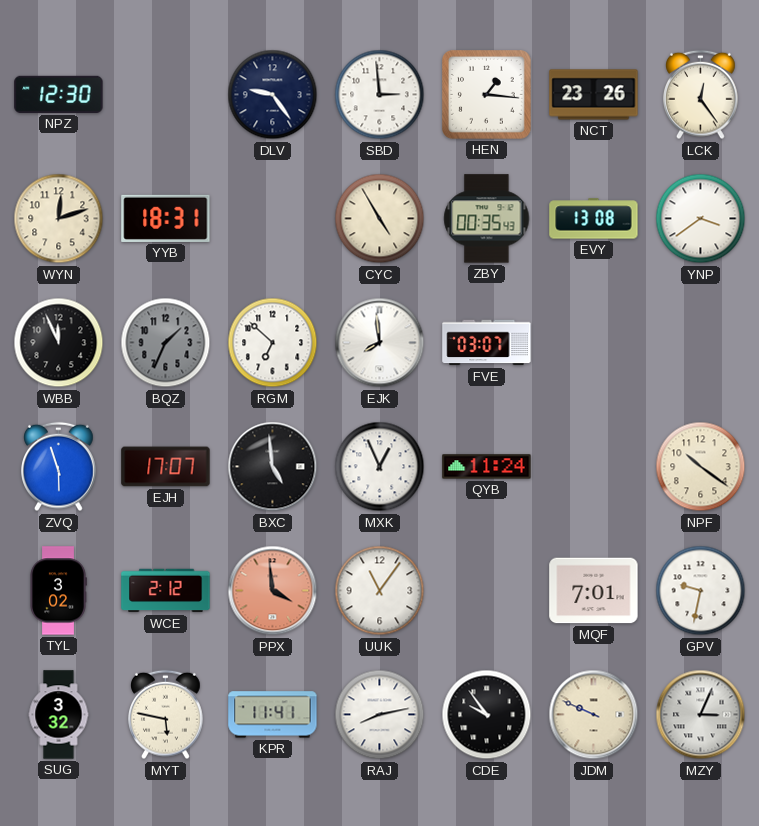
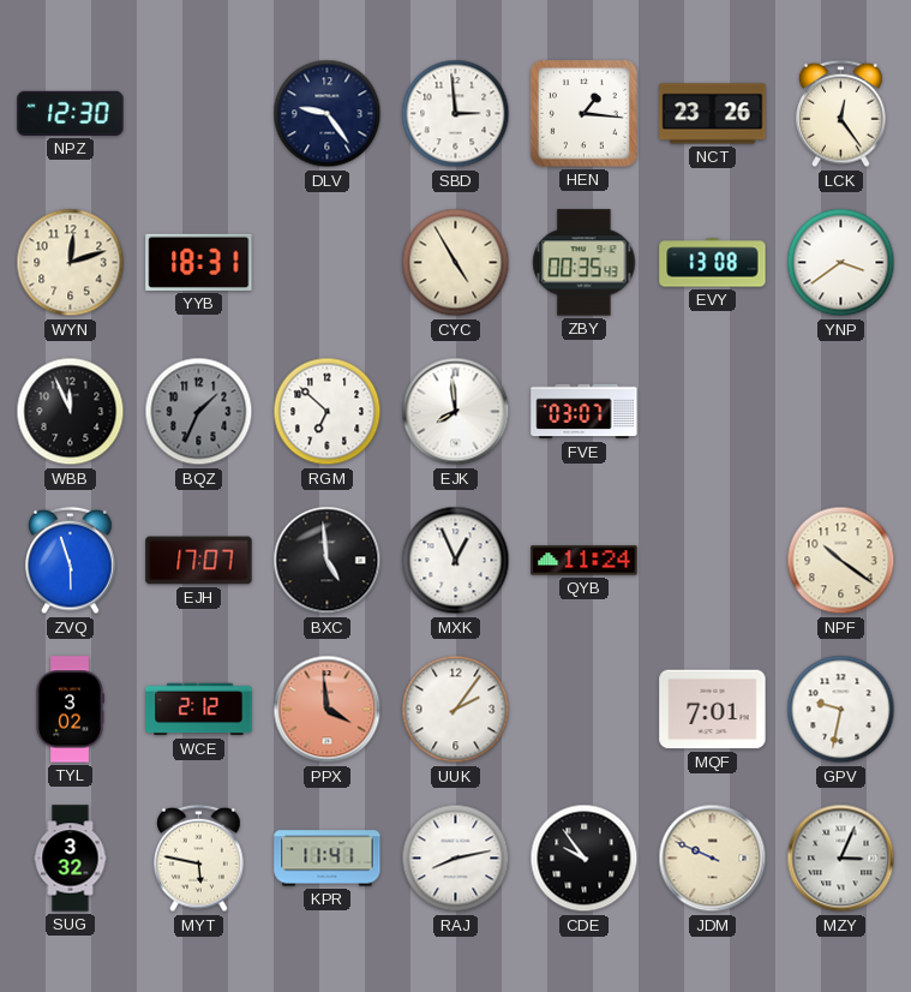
UUK: 11:06 -> 2:06
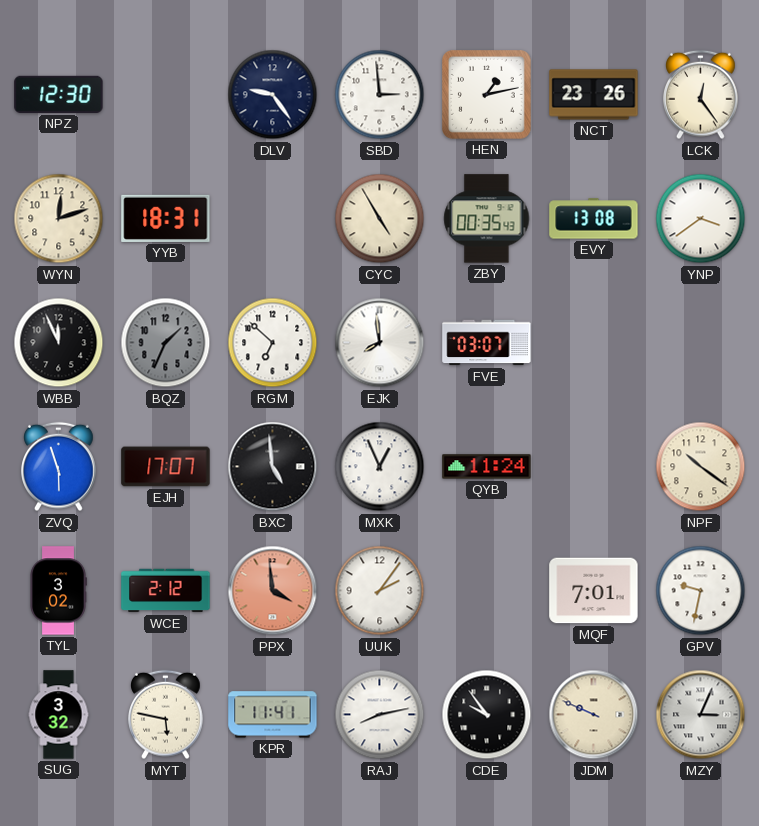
HEN: 1:16 -> 1:13
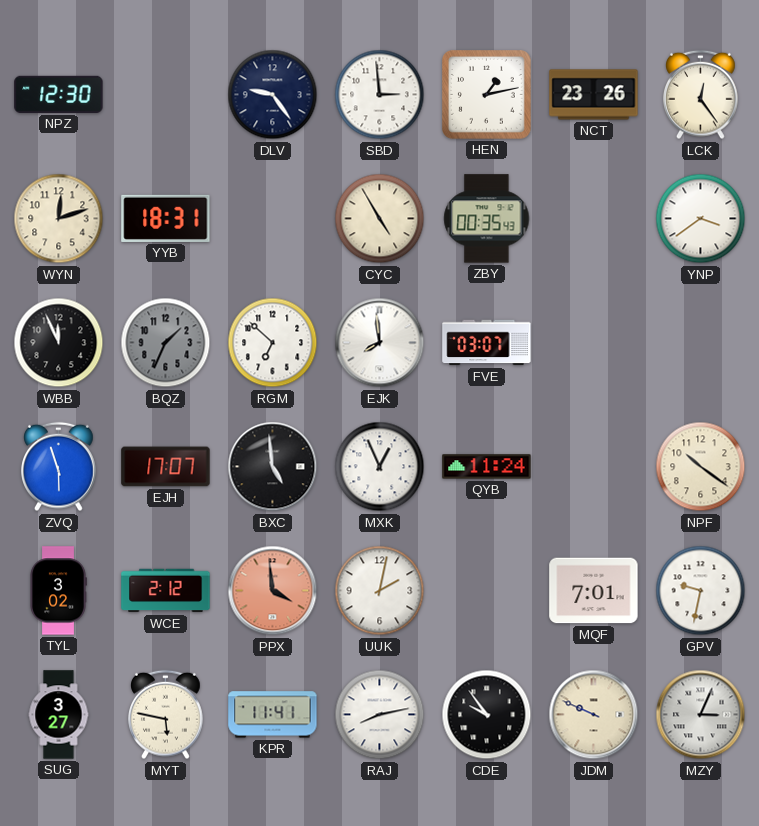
EVY: 13:08 -> none
UUK: 2:06 -> 2:02
SUG: 3:32 -> 3:27
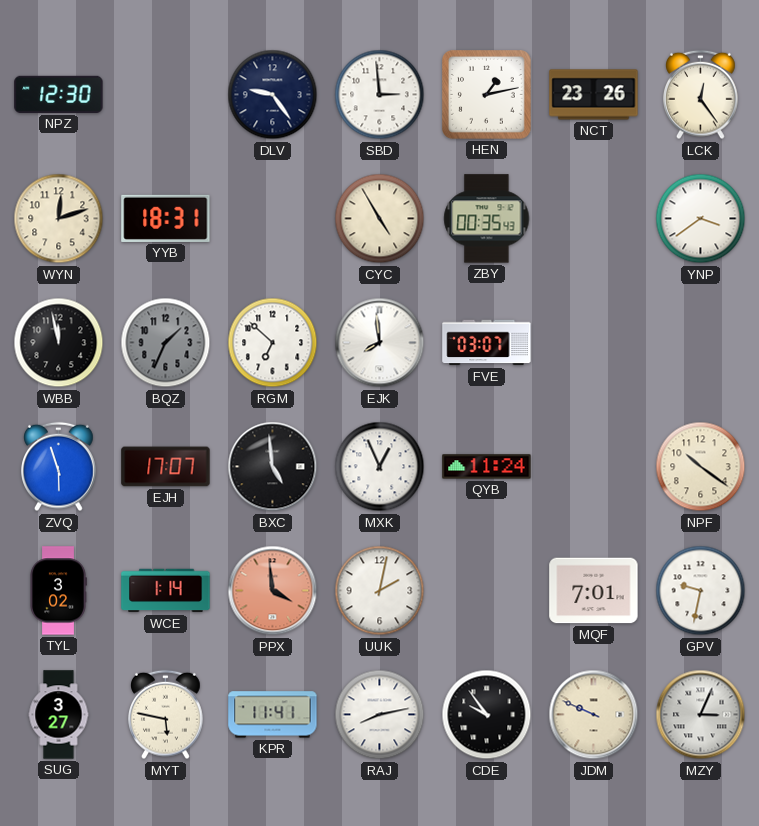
WBB: 11:56 -> 11:58
WCE: 2:12 -> 1:14
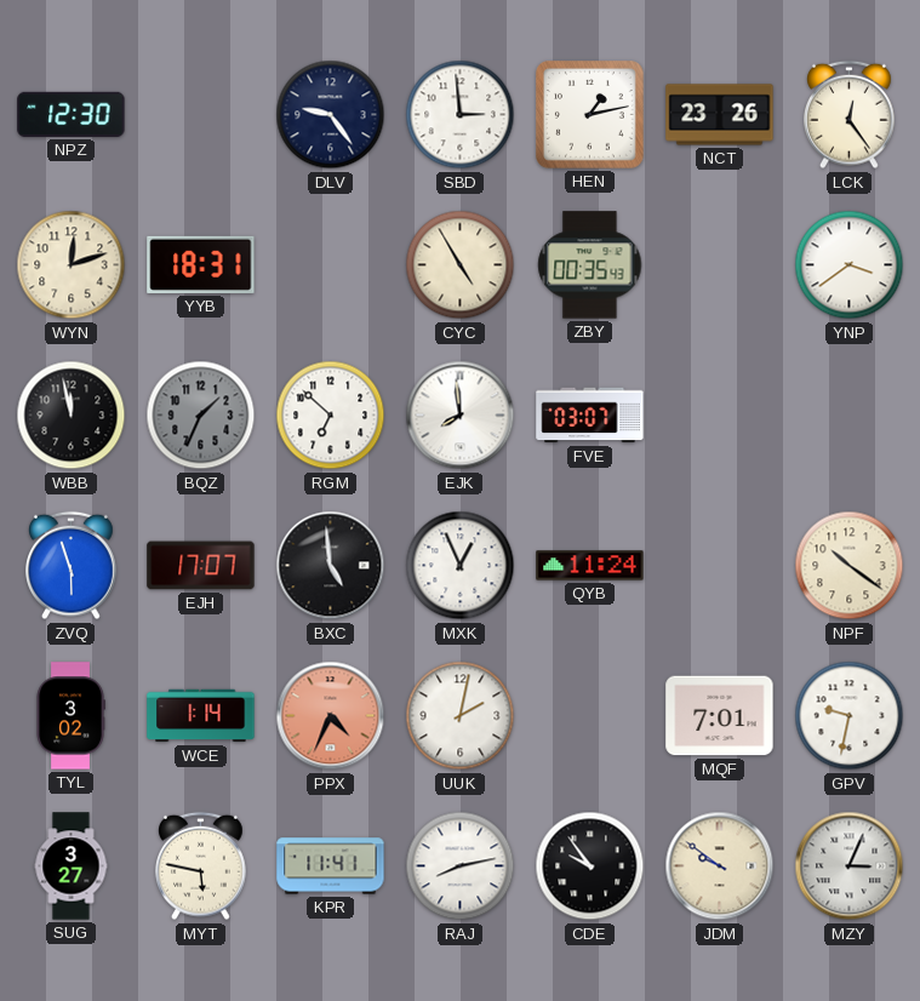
PPX: 3:59 -> 4:34
JDM: 9:49 -> 9:51
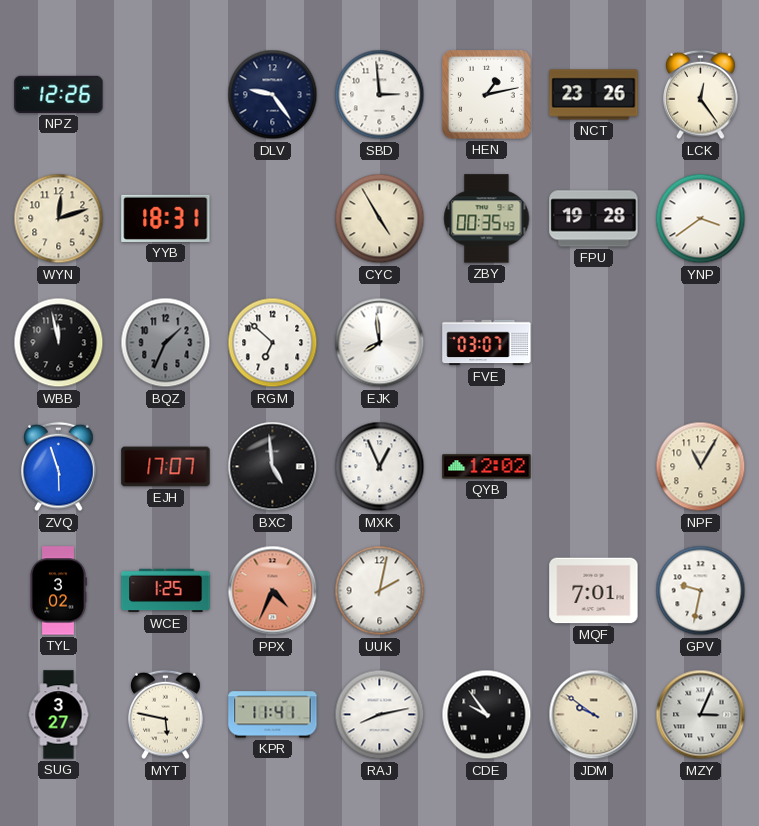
NPZ: 12:30 -> 12:26
FPU: none -> 19:28
QYB: 11:24 -> 12:02
NPF: 10:21 -> 11:05
WCE: 1:14 -> 1:25
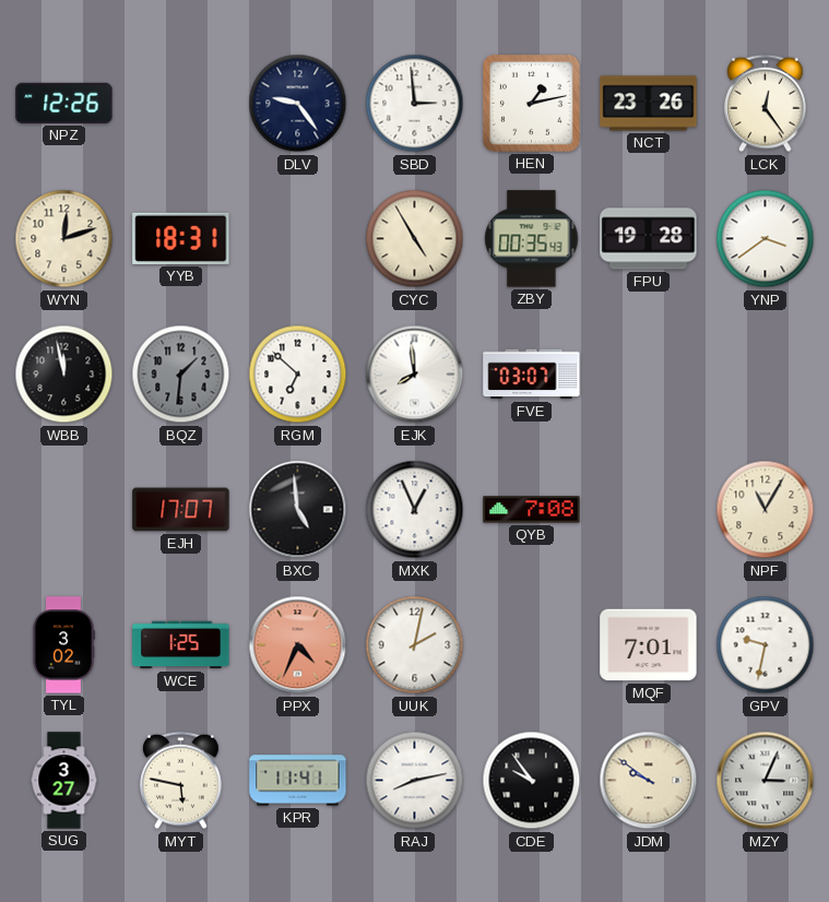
BQZ: 1:34 -> 1:31
ZVQ: 5:57 -> none
QYB: 12:02 -> 7:08
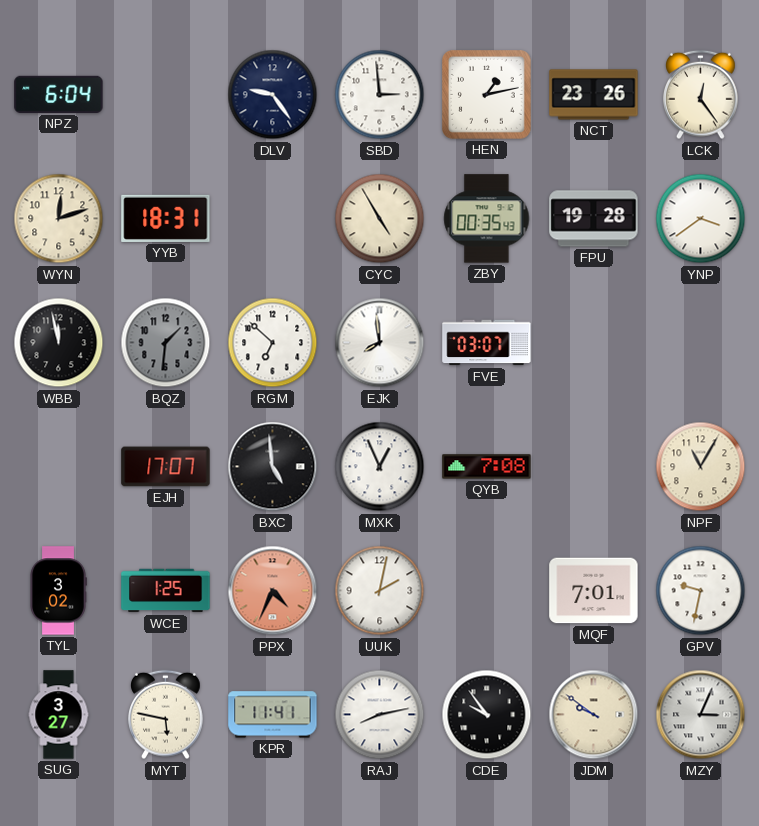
NPZ: 12:26 -> 6:04
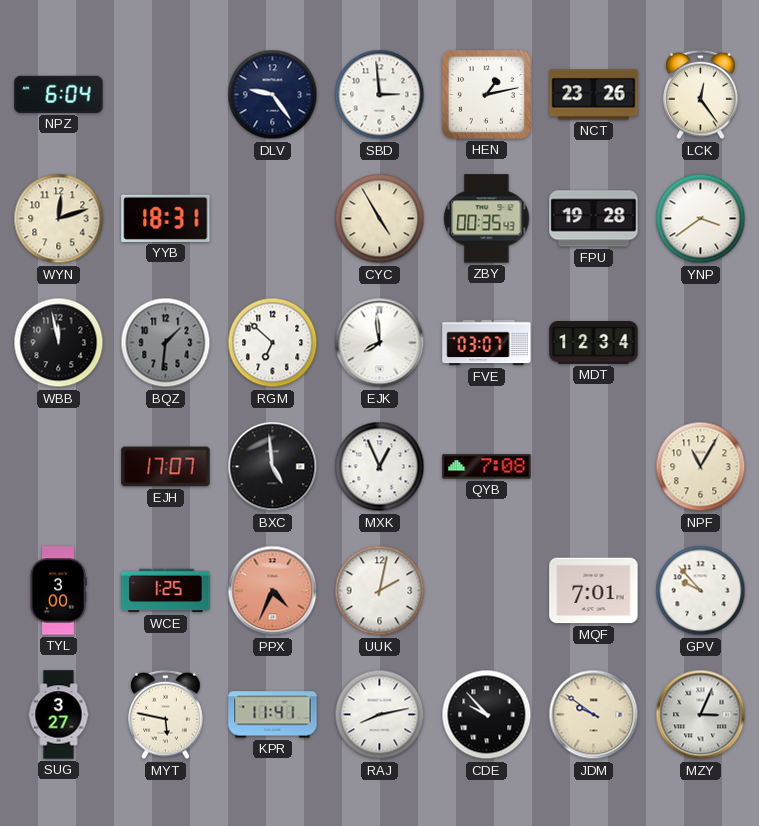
MDT: none -> 12:34
TYL: 3:02 -> 3:00
GPV: 9:32 -> 9:53
CDE: 9:54 -> 9:53
